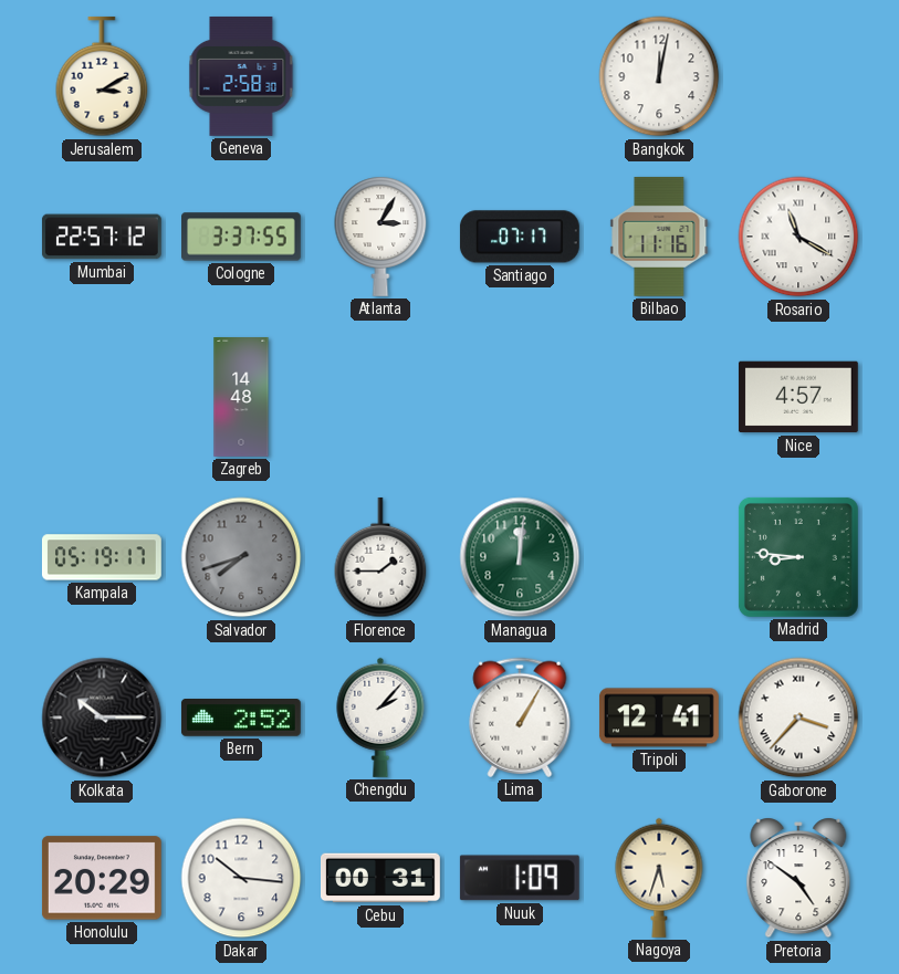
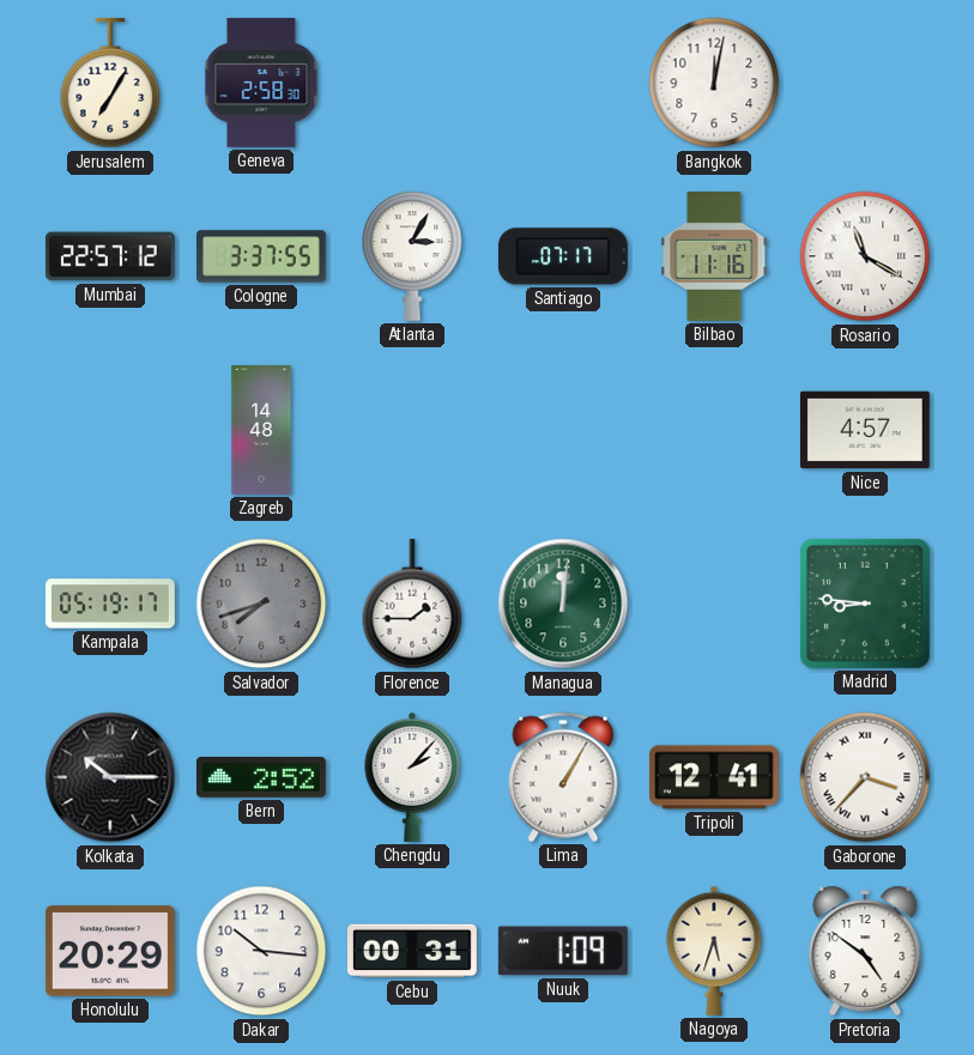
Jerusalem: 3:10 -> 7:05
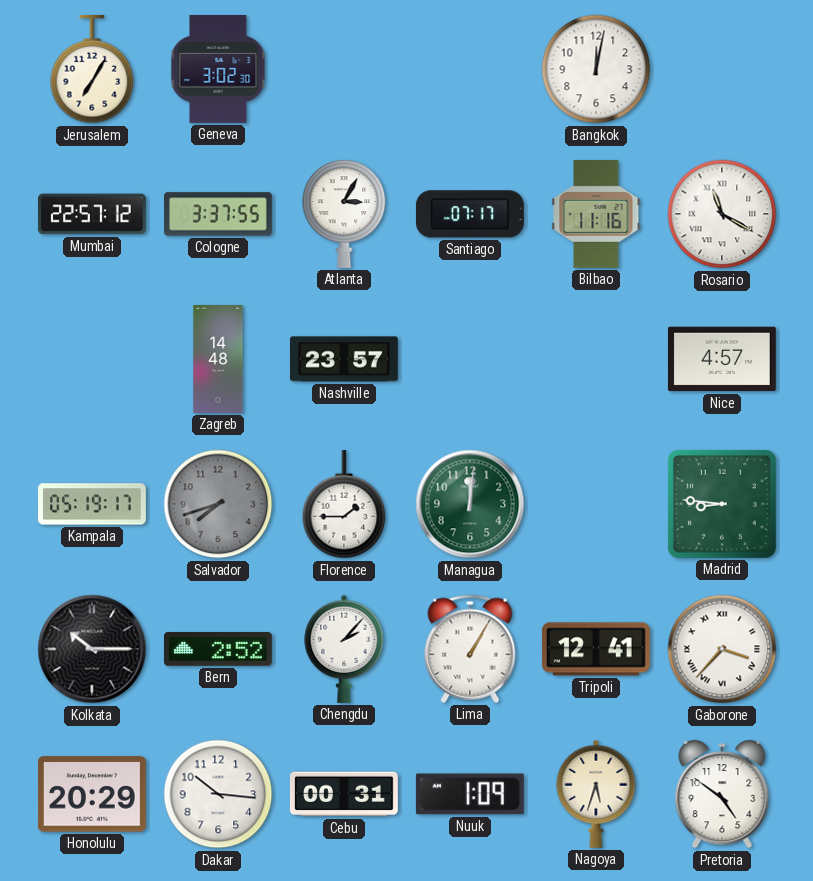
Geneva: 2:58 -> 3:02
Nashville: none -> 23:57
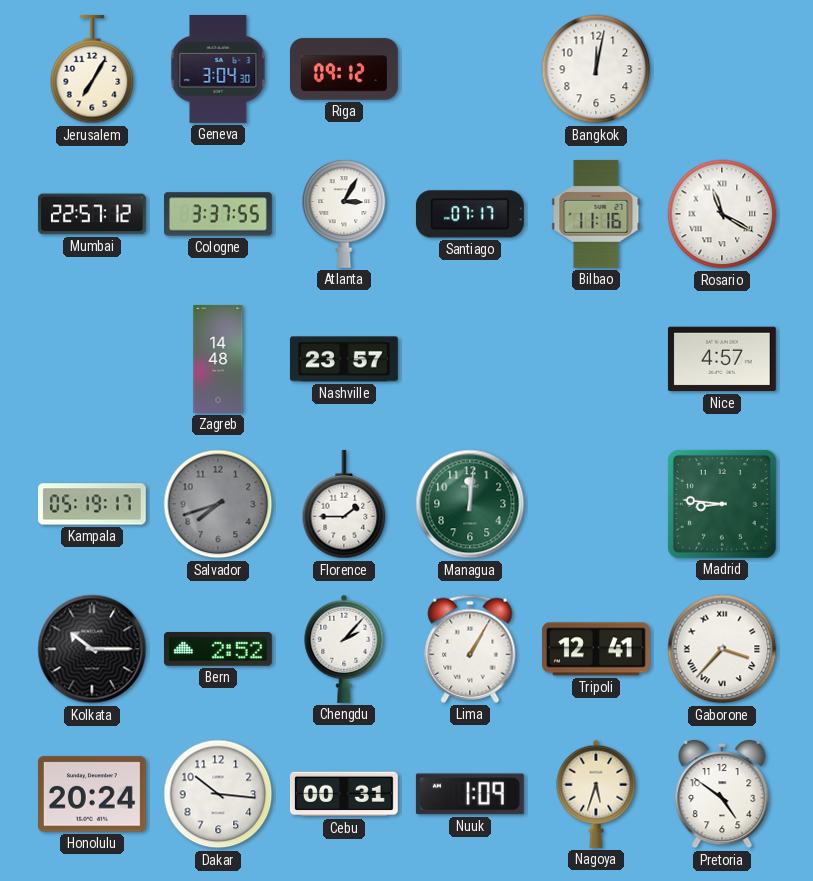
Geneva: 3:02 -> 3:04
Riga: none -> 09:12
Honolulu: 20:29 -> 20:24
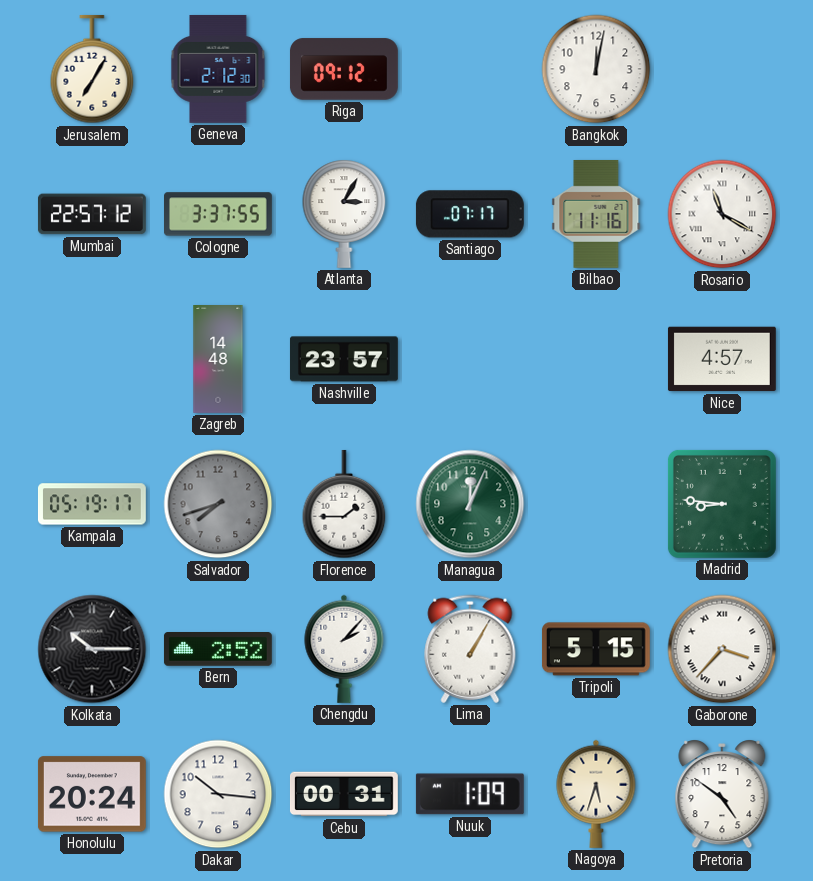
Geneva: 3:04 -> 2:12
Managua: 12:01 -> 12:04
Tripoli: 12:41 -> 5:15
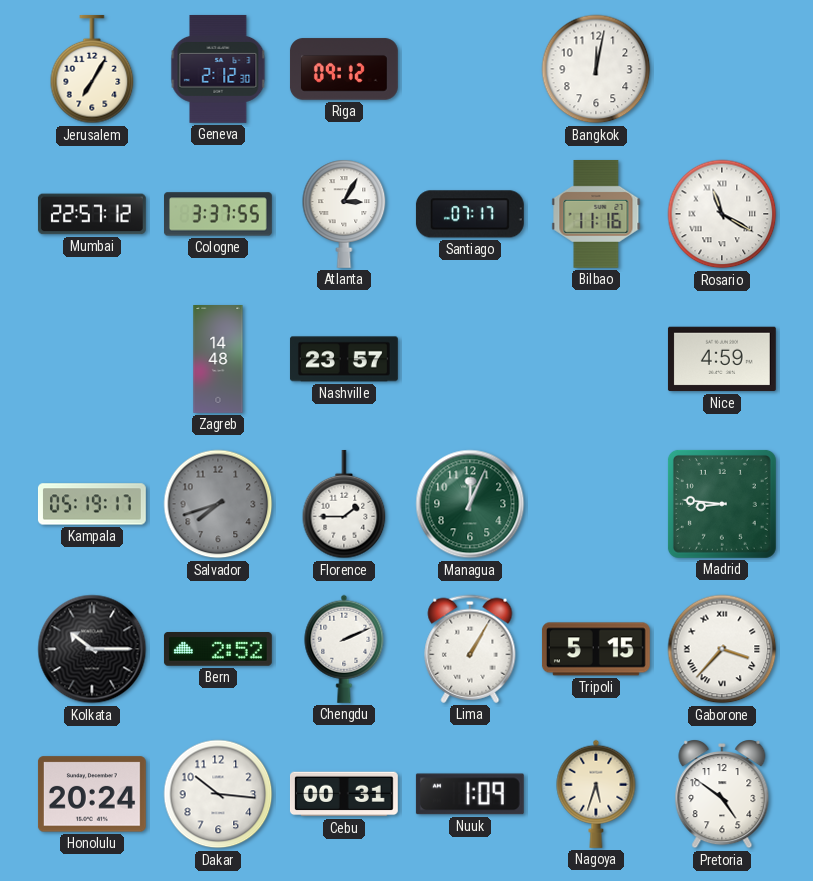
Nice: 4:57 -> 4:59
Chengdu: 2:07 -> 2:11
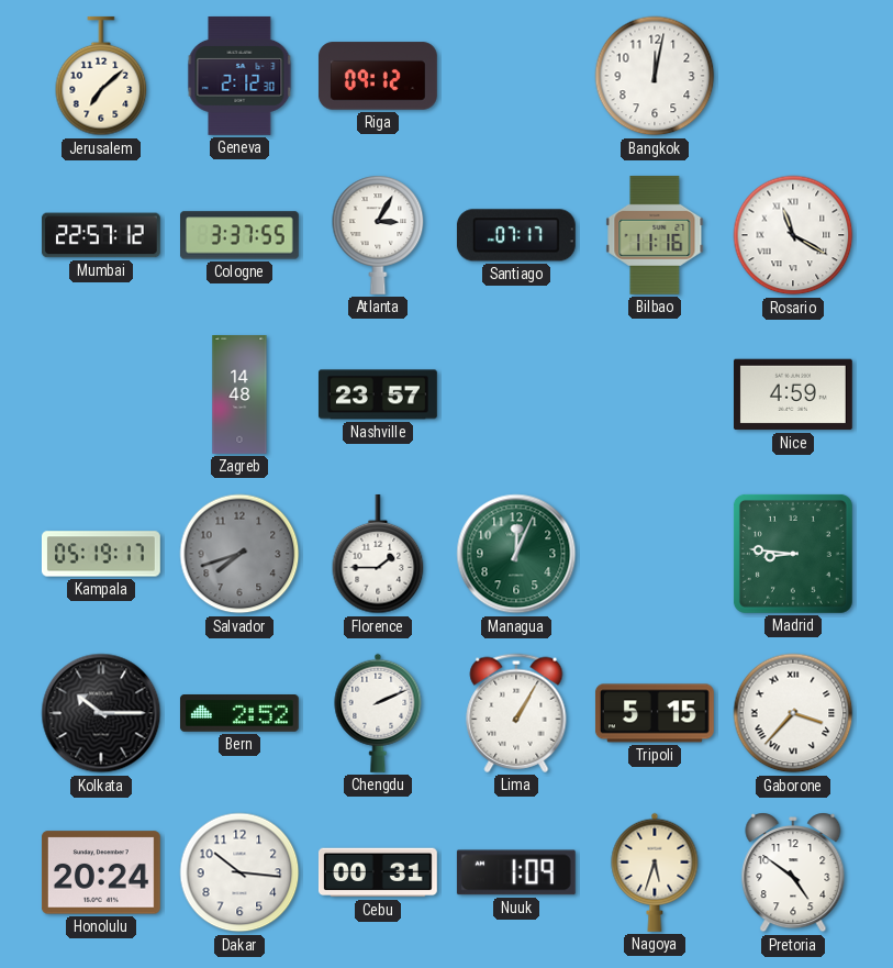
Jerusalem: 7:05 -> 7:08
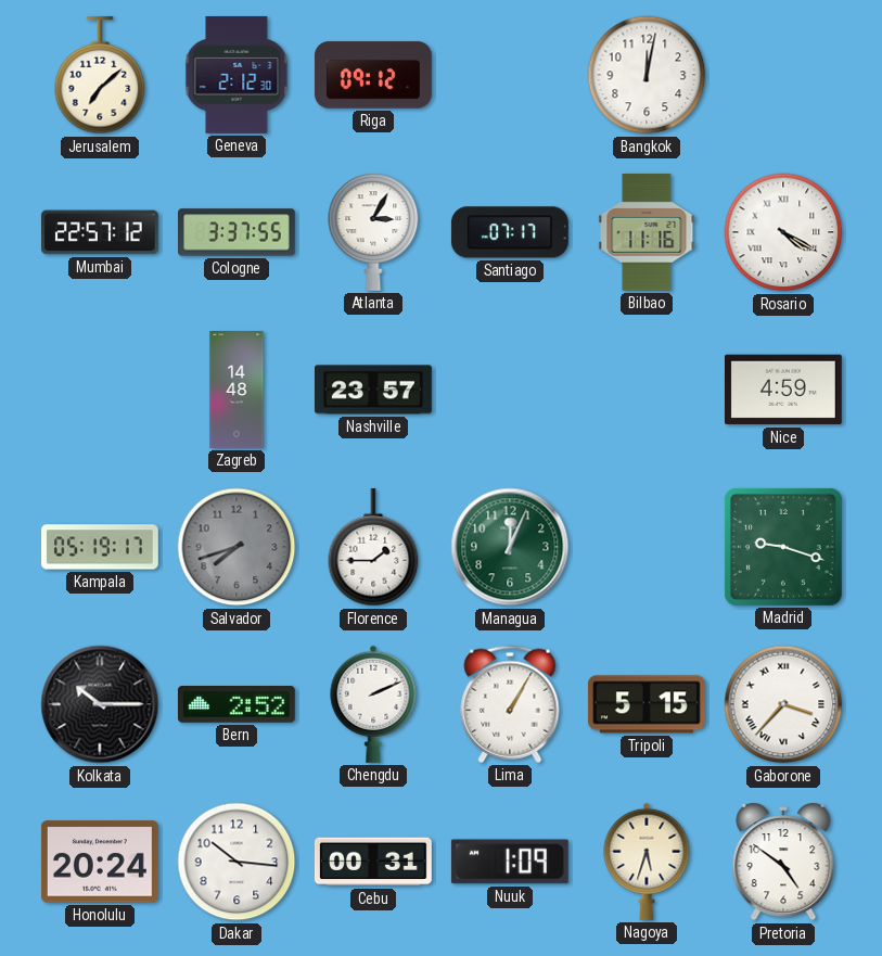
Rosario: 11:20 -> 4:20
Madrid: 8:46 -> 9:18
